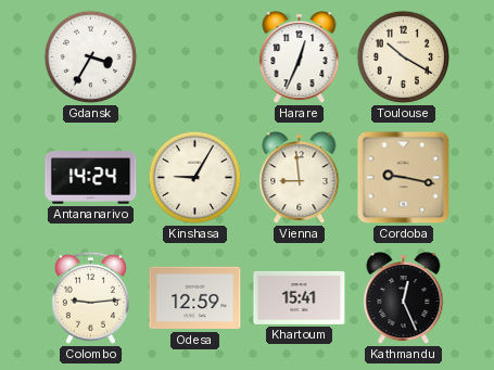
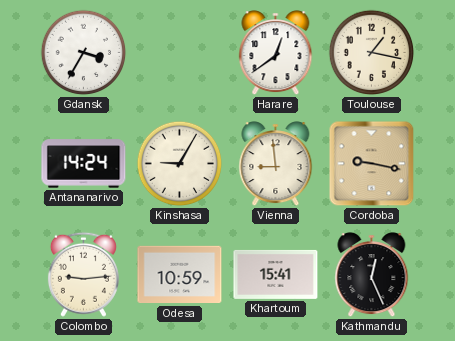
Harare: 12:34 -> 12:39
Toulouse: 10:20 -> 1:17
Odesa: 12:59 -> 10:59
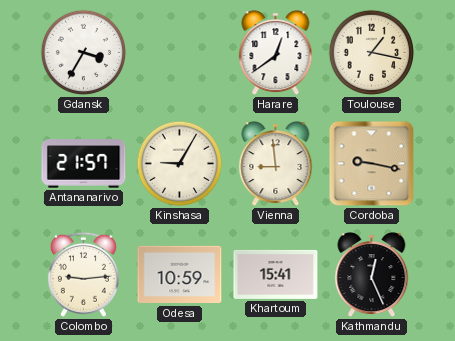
Antananarivo: 14:24 -> 21:57
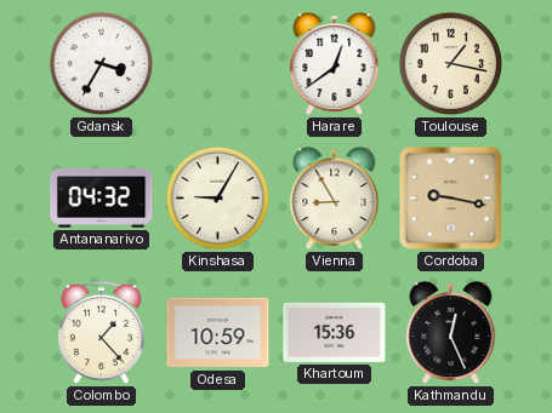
Antananarivo: 21:57 -> 04:32
Vienna: 8:59 -> 8:55
Colombo: 9:14 -> 1:23
Khartoum: 15:41 -> 15:36
